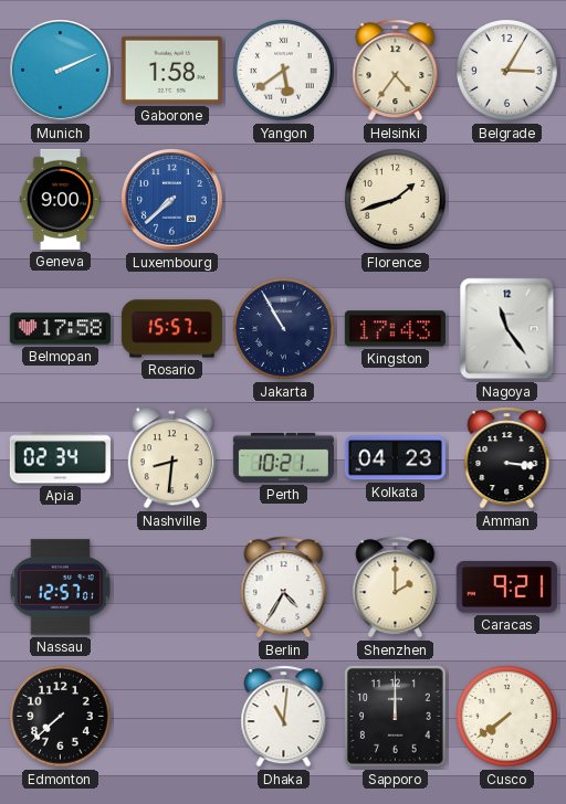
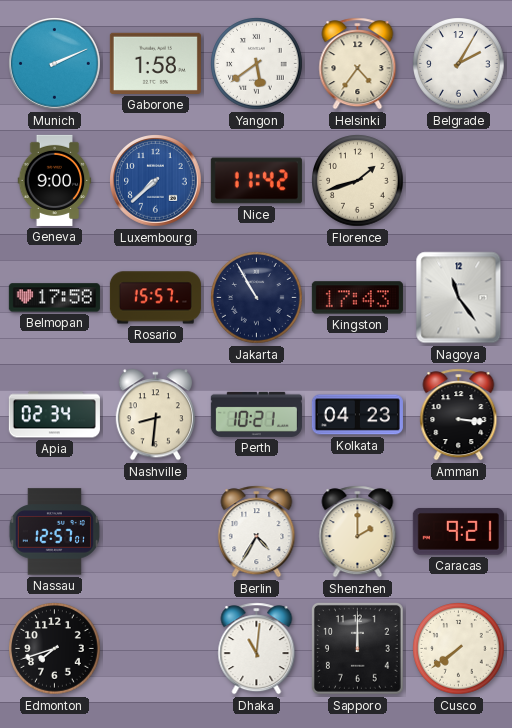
Belgrade: 3:05 -> 2:05
Nice: none -> 11:42
Edmonton: 7:38 -> 7:42
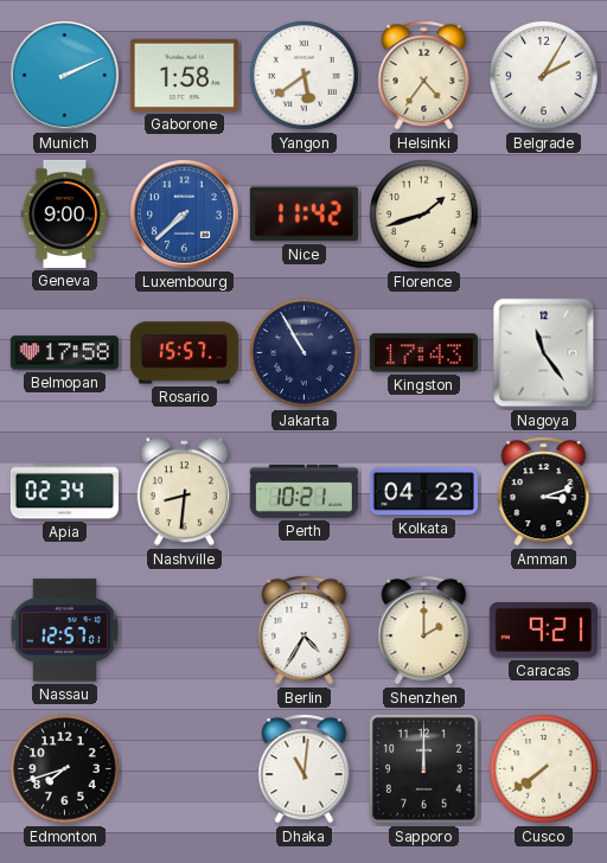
Amman: 3:16 -> 3:12
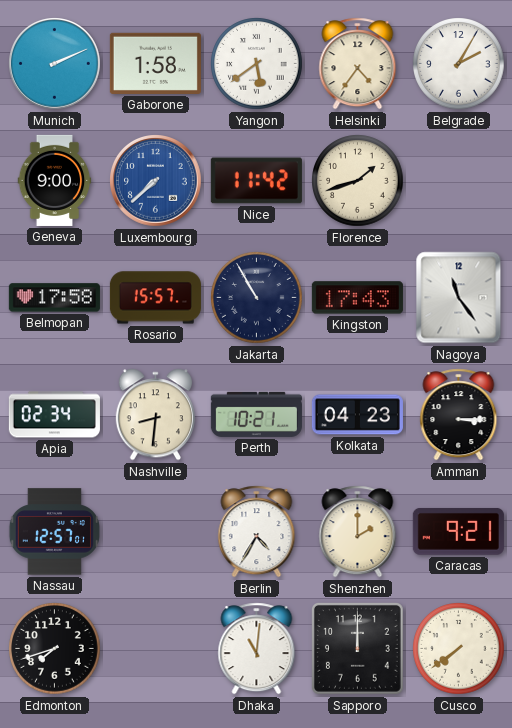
Amman: 3:12 -> 3:15
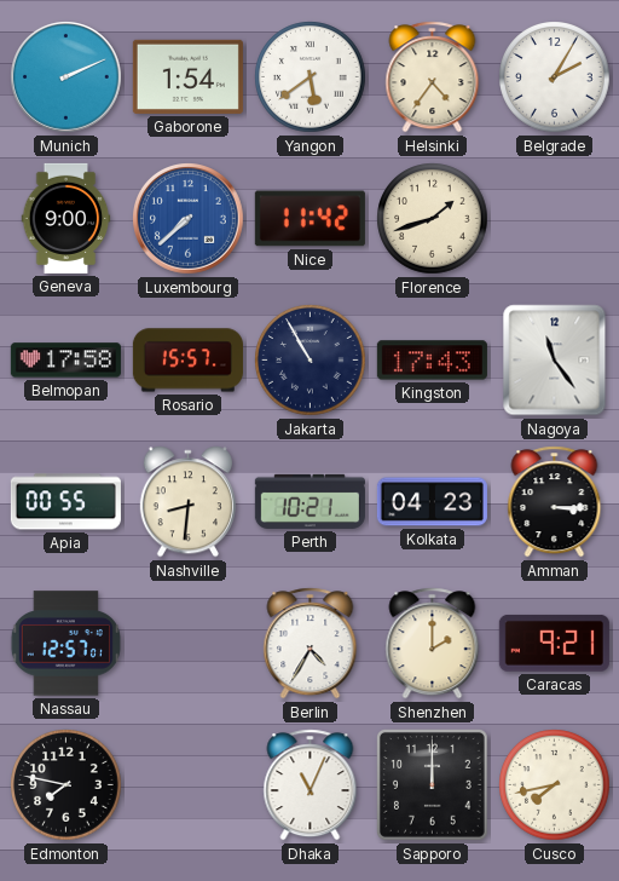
Gaborone: 1:58 -> 1:54
Apia: 02:34 -> 00:55
Edmonton: 7:42 -> 7:47
Dhaka: 11:01 -> 11:04
Cusco: 7:39 -> 7:43
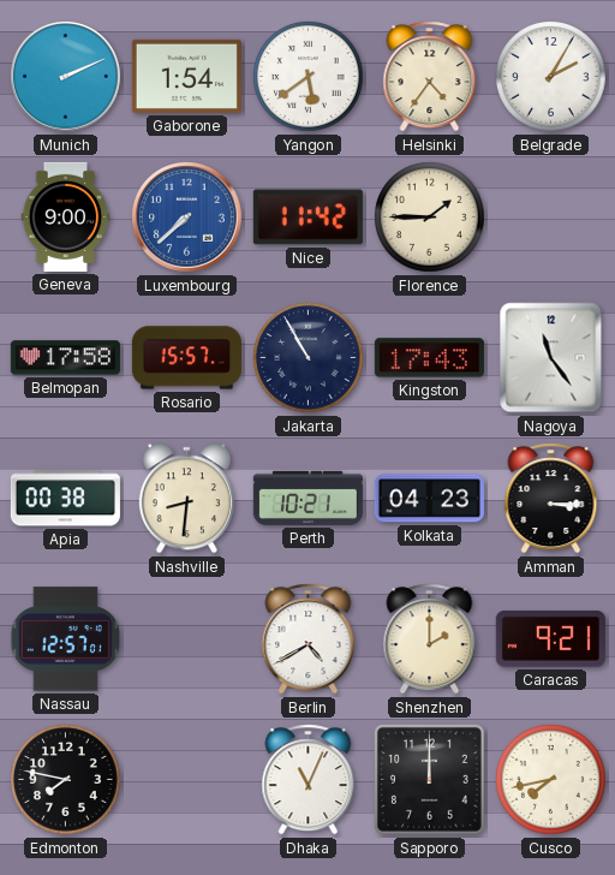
Florence: 1:42 -> 1:45
Apia: 00:55 -> 00:38
Berlin: 4:35 -> 4:40
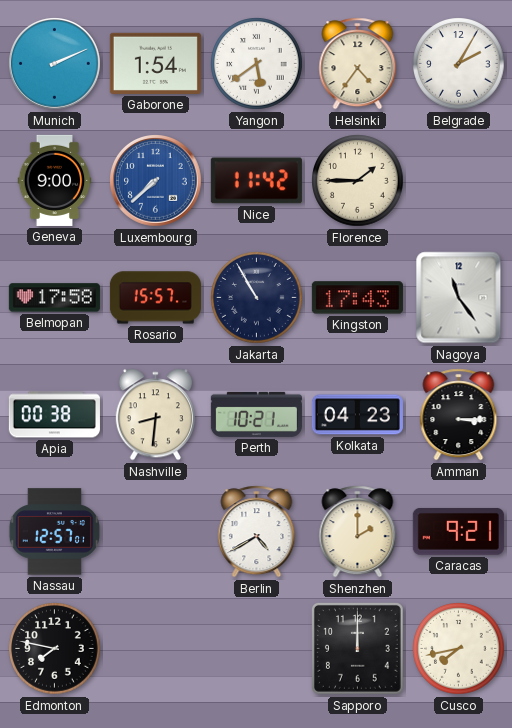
Dhaka: 11:04 -> none
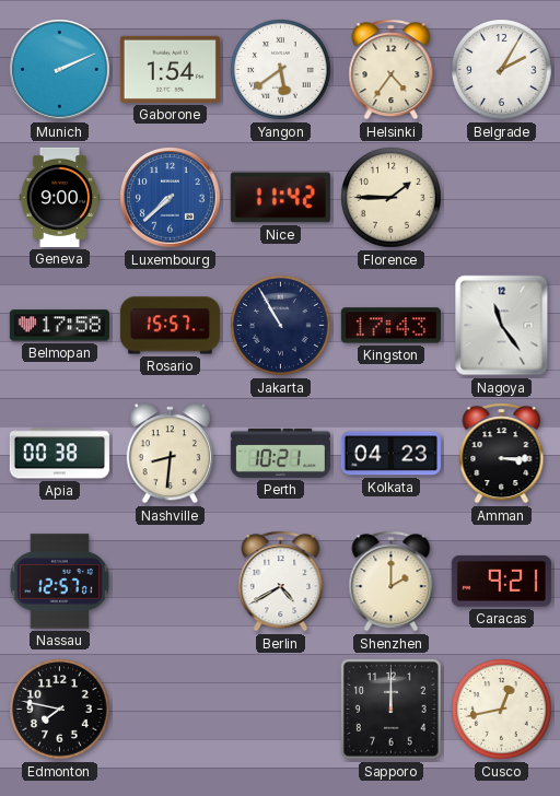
Cusco: 7:43 -> 12:43
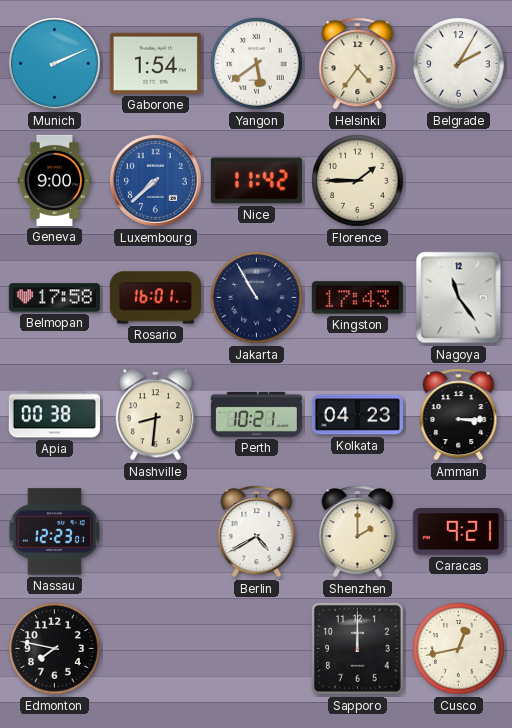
Rosario: 15:57 -> 16:01
Nassau: 12:57 -> 12:23
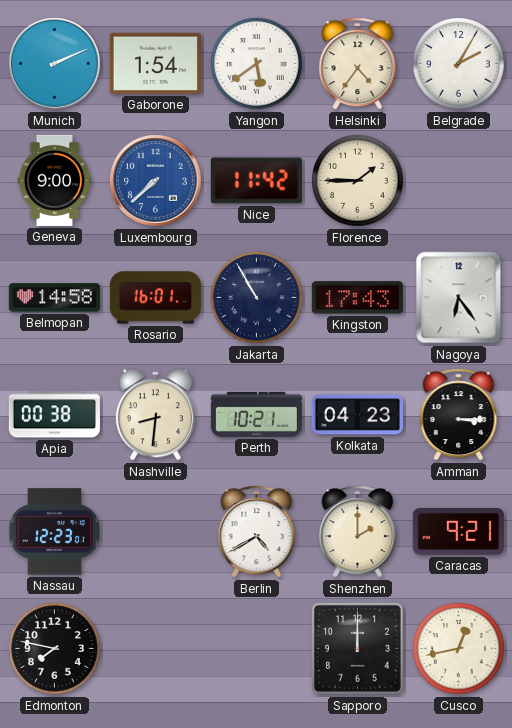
Belmopan: 17:58 -> 14:58
Nagoya: 11:24 -> 6:24
